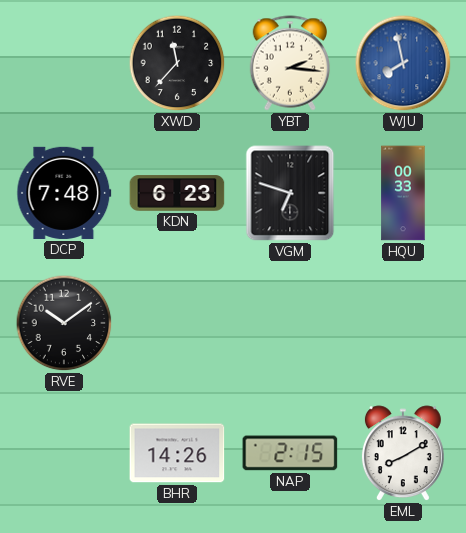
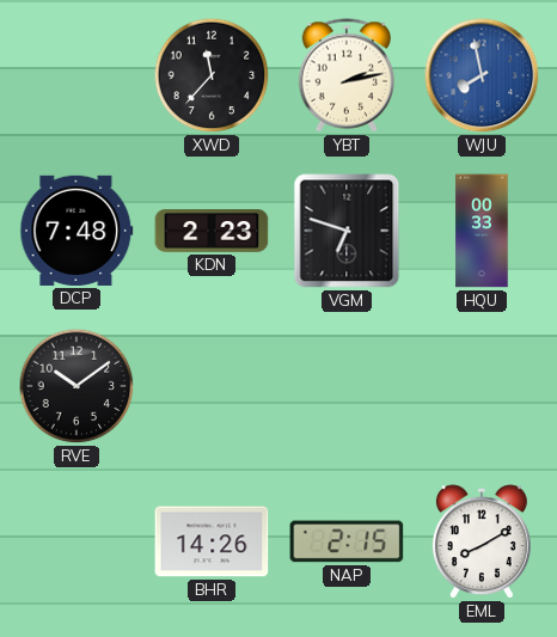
YBT: 2:16 -> 2:13
KDN: 6:23 -> 2:23
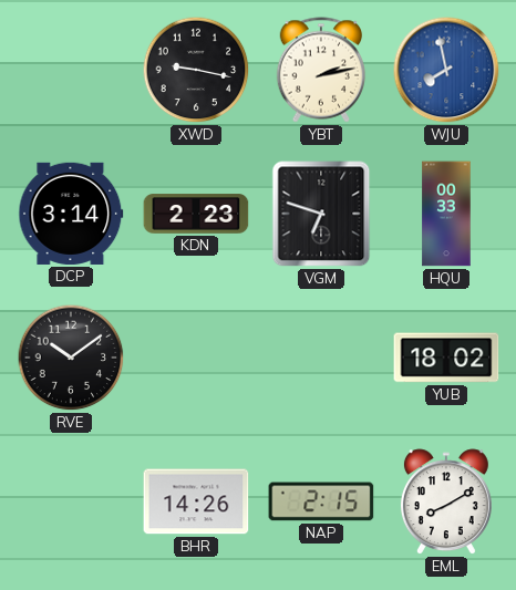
XWD: 11:37 -> 9:17
DCP: 7:48 -> 3:14
YUB: none -> 18:02
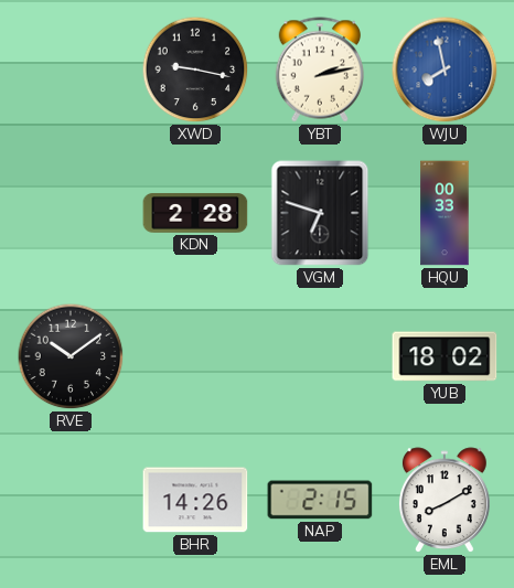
DCP: 3:14 -> none
KDN: 2:23 -> 2:28
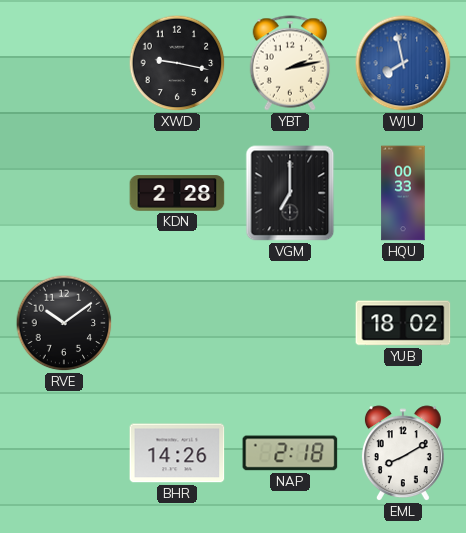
VGM: 6:48 -> 7:00
NAP: 2:15 -> 2:18
